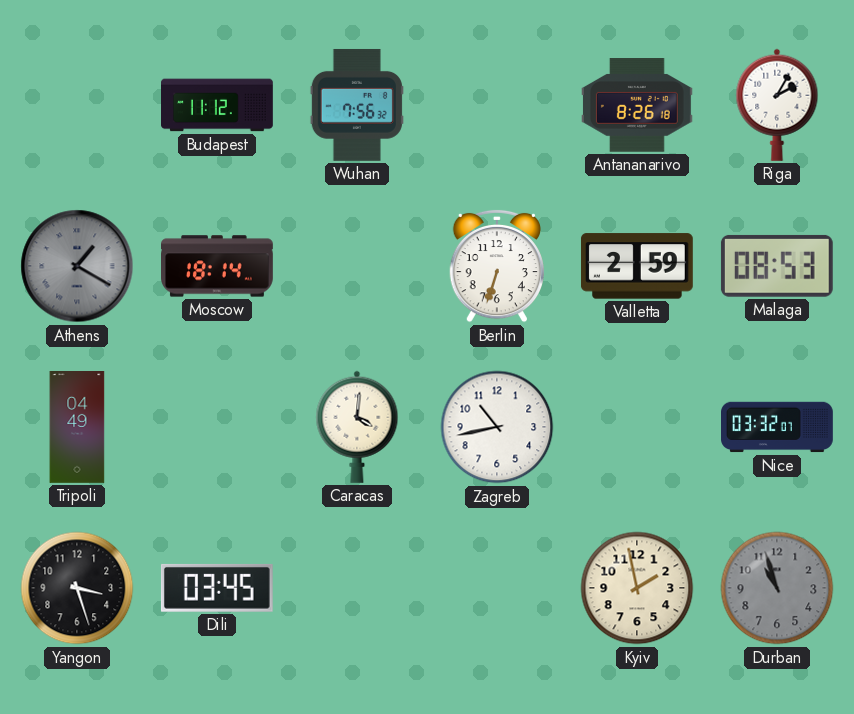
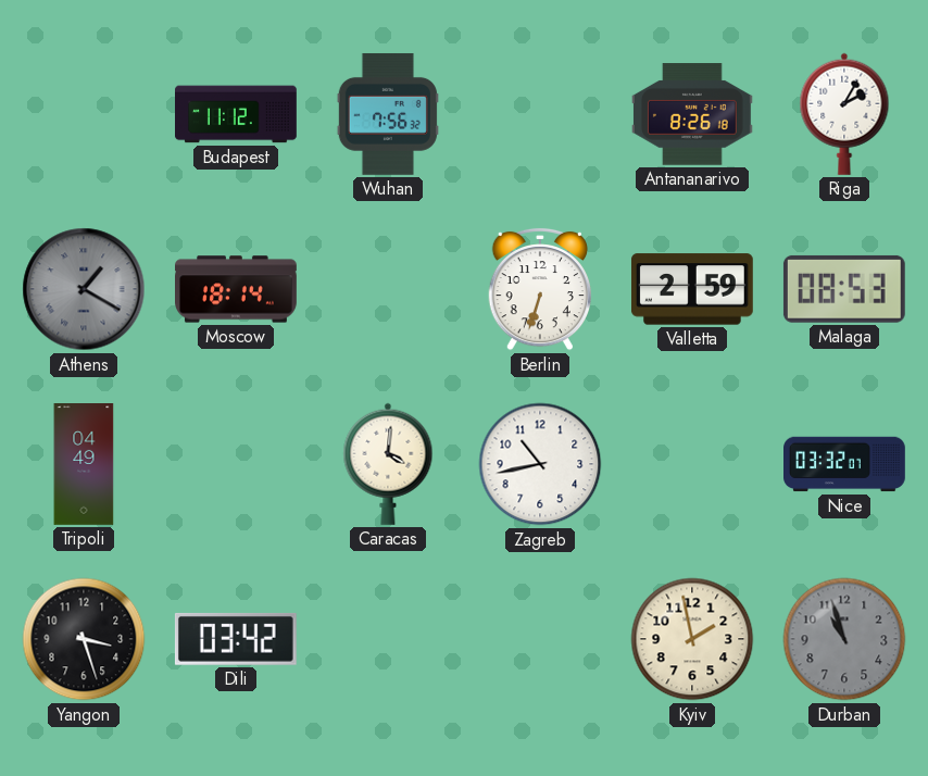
Dili: 03:45 -> 03:42
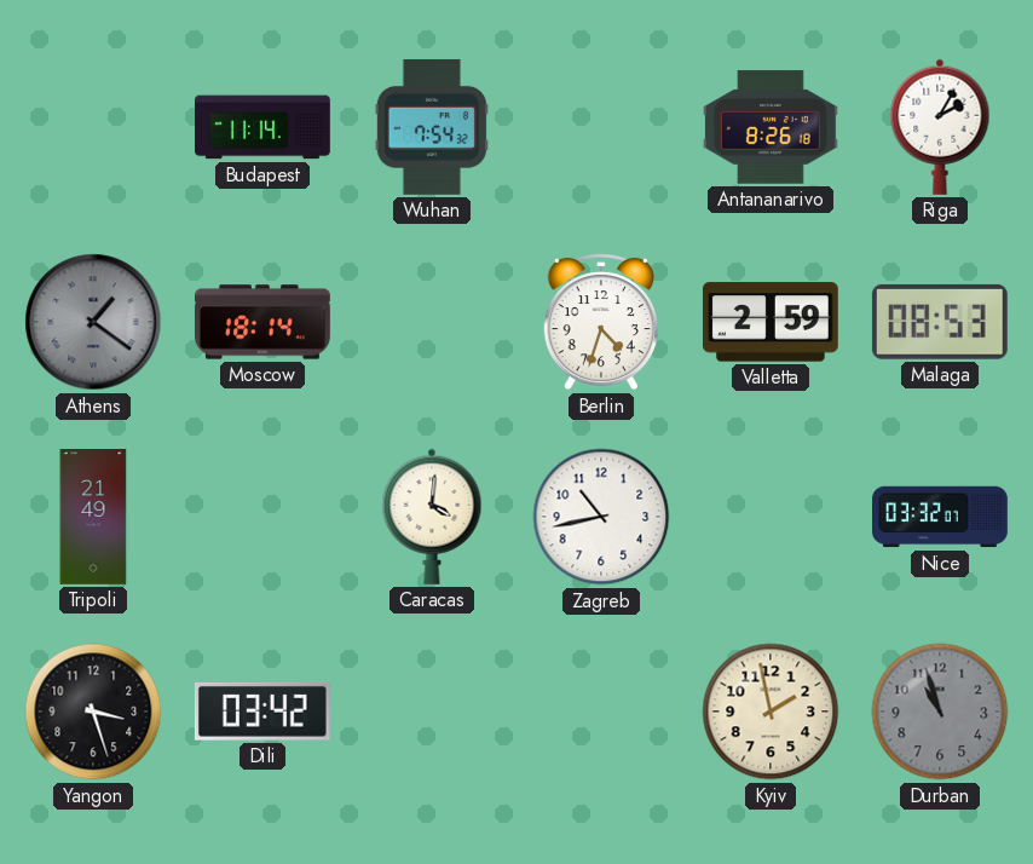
Budapest: 11:12 -> 11:14
Wuhan: 7:56 -> 7:54
Athens: 1:20 -> 1:21
Berlin: 6:33 -> 4:33
Tripoli: 04:49 -> 21:49
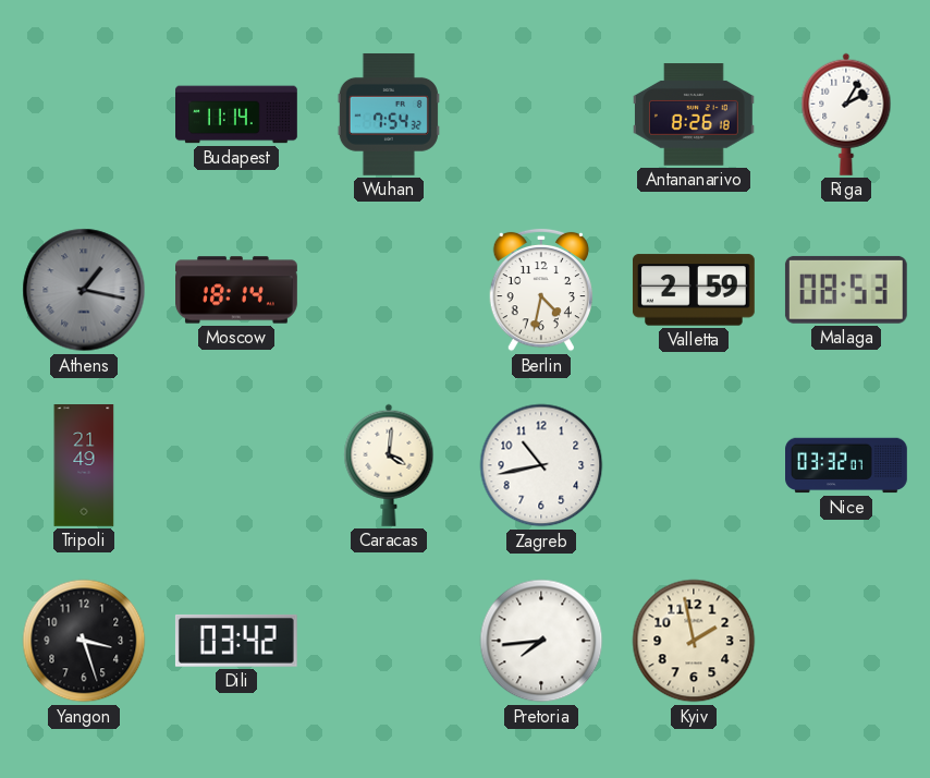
Athens: 1:21 -> 1:17
Berlin: 4:33 -> 4:32
Pretoria: none -> 7:44
Durban: 10:57 -> none
